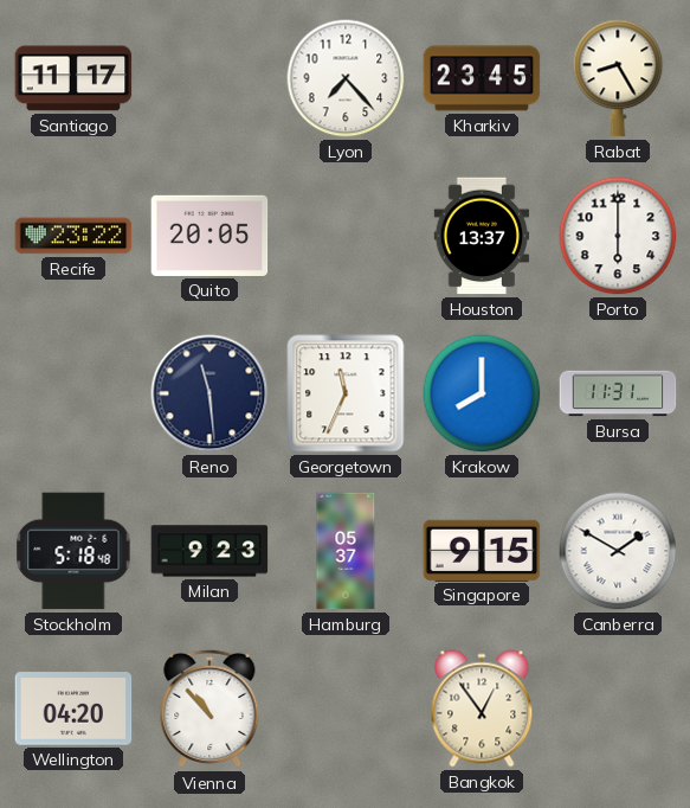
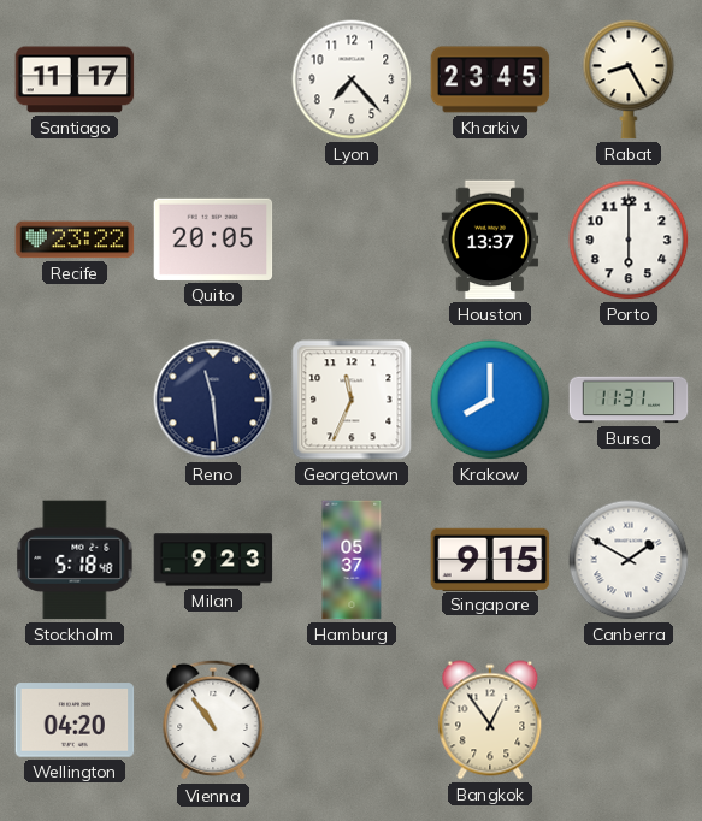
Vienna: 10:53 -> 10:54
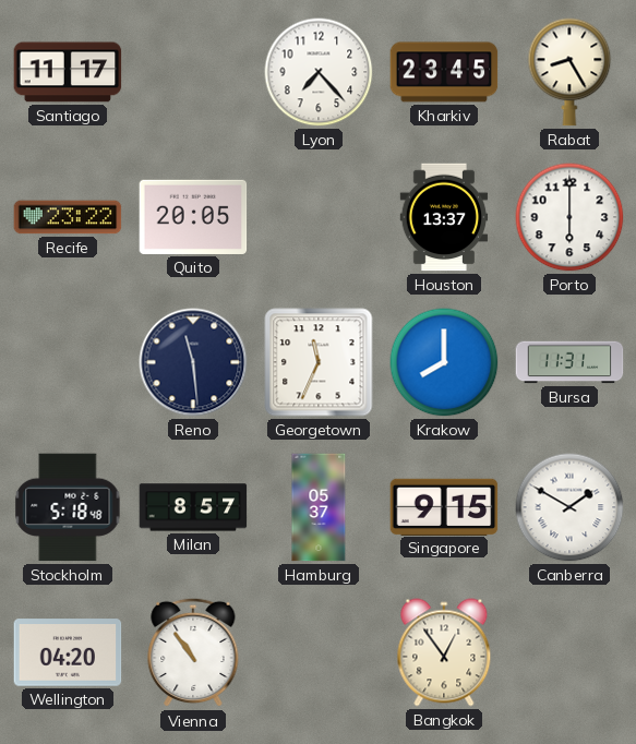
Milan: 9:23 -> 8:57
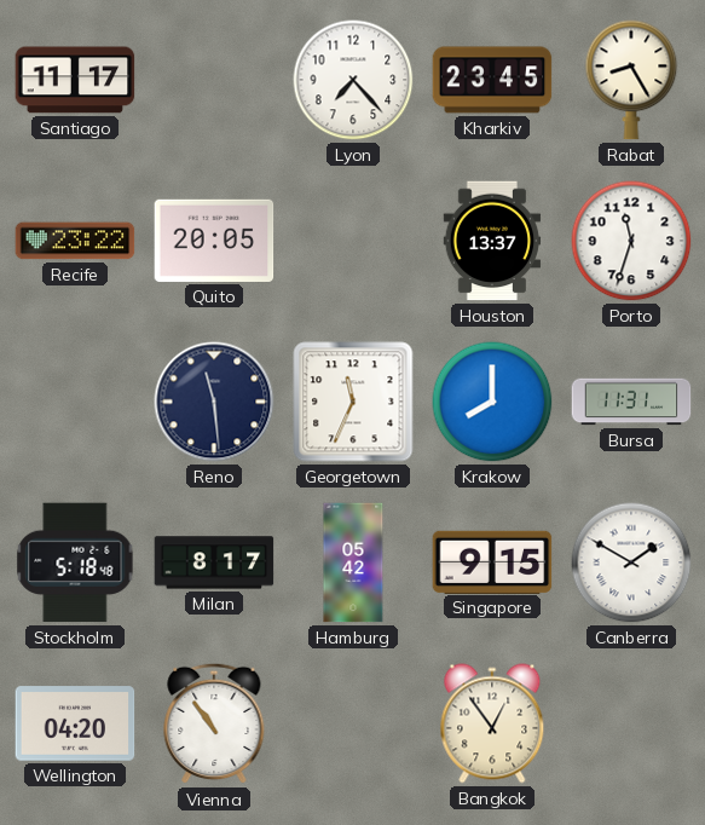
Porto: 6:00 -> 11:33
Milan: 8:57 -> 8:17
Hamburg: 05:37 -> 05:42
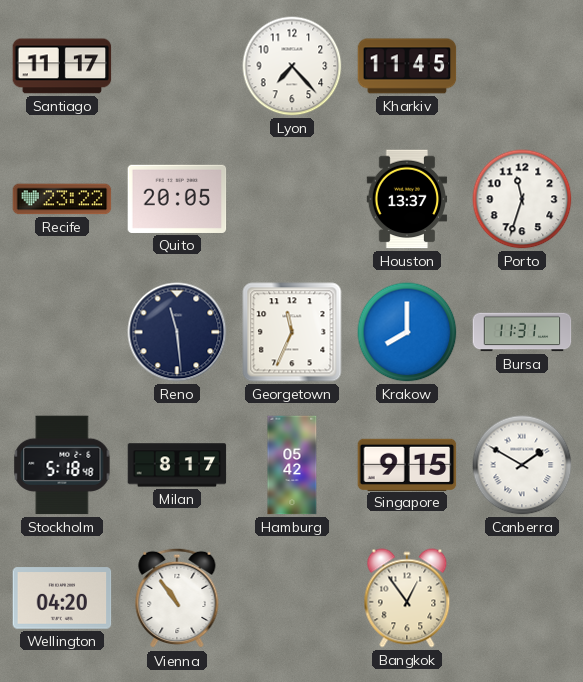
Kharkiv: 23:45 -> 11:45
Rabat: 8:25 -> none
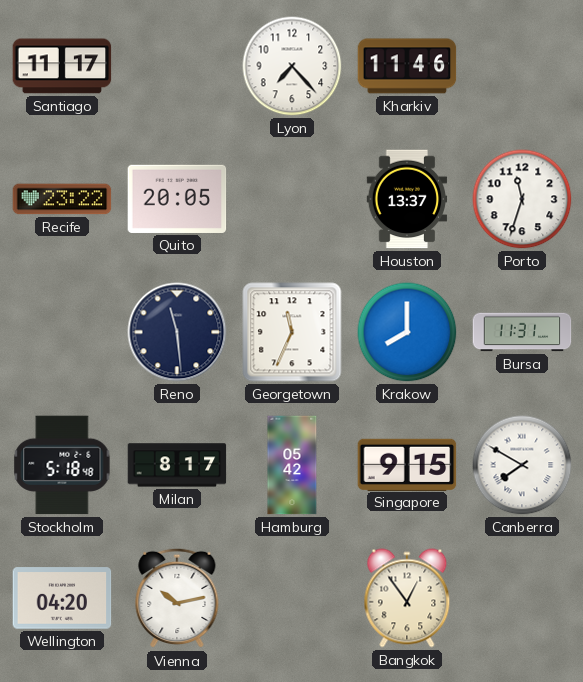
Kharkiv: 11:45 -> 11:46
Canberra: 1:50 -> 7:50
Vienna: 10:54 -> 10:13
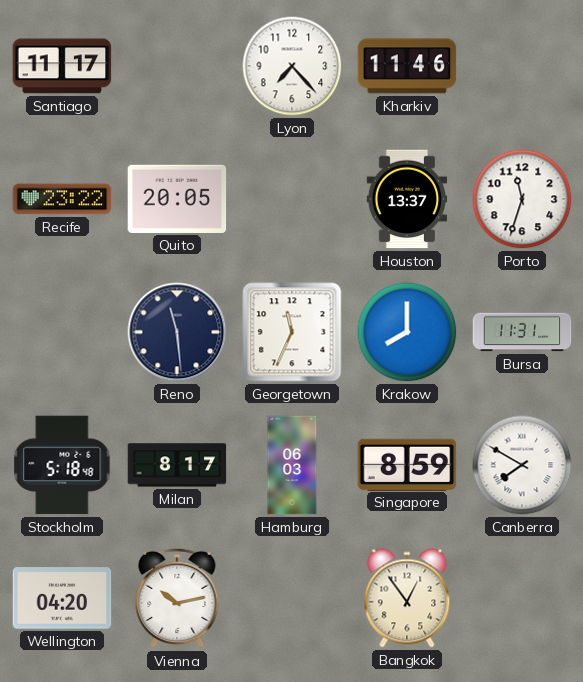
Hamburg: 05:42 -> 06:03
Singapore: 9:15 -> 8:59
